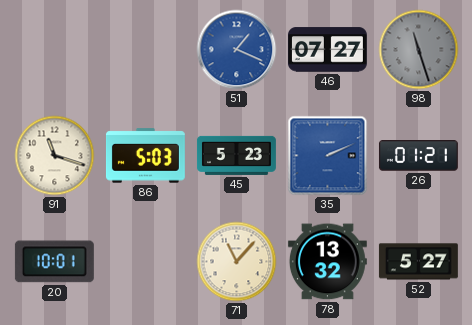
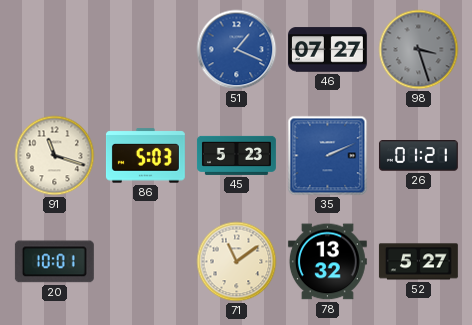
98: 11:27 -> 3:27
71: 11:07 -> 11:09
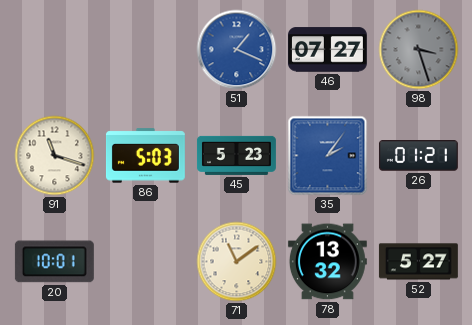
35: 2:11 -> 2:06
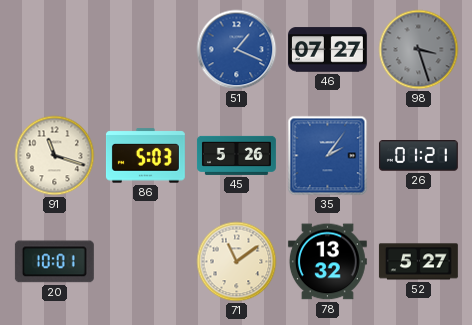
45: 5:23 -> 5:26
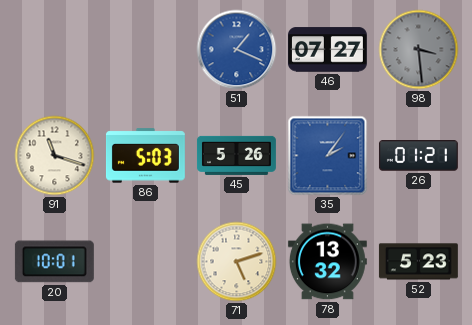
98: 3:27 -> 3:29
71: 11:09 -> 5:12
52: 5:27 -> 5:23
